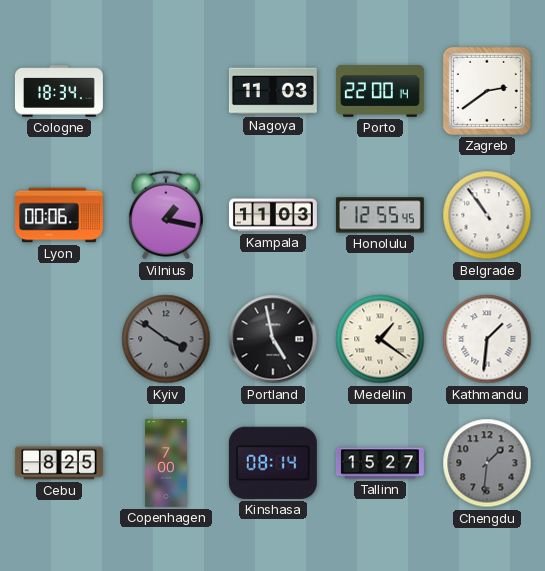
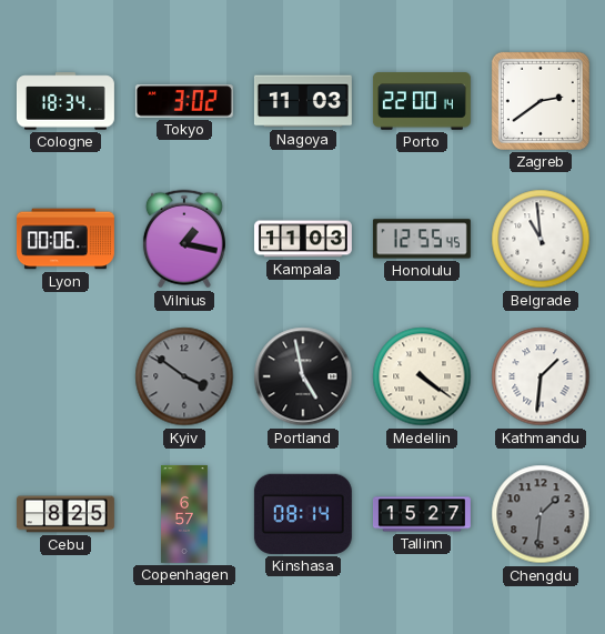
Tokyo: none -> 3:02
Belgrade: 10:54 -> 10:59
Medellin: 1:21 -> 4:21
Copenhagen: 7:00 -> 6:57
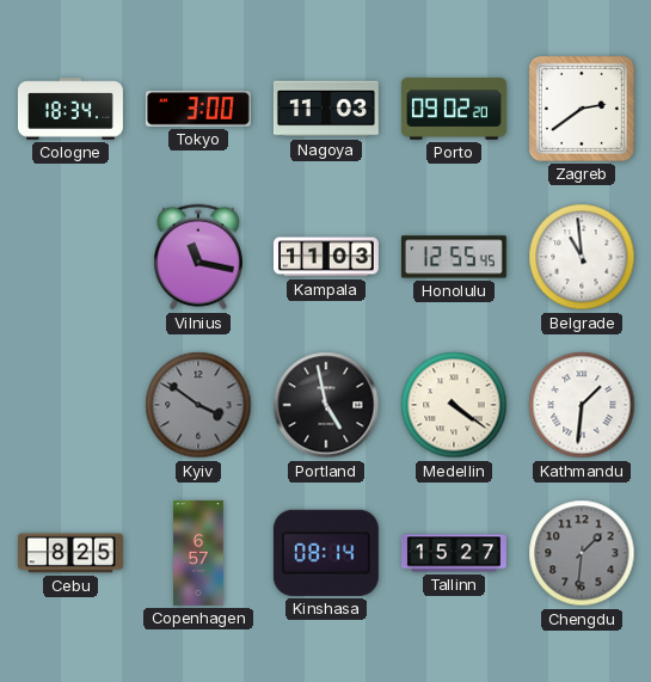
Tokyo: 3:02 -> 3:00
Porto: 22:00 -> 09:02
Lyon: 00:06 -> none
Vilnius: 1:17 -> 11:17
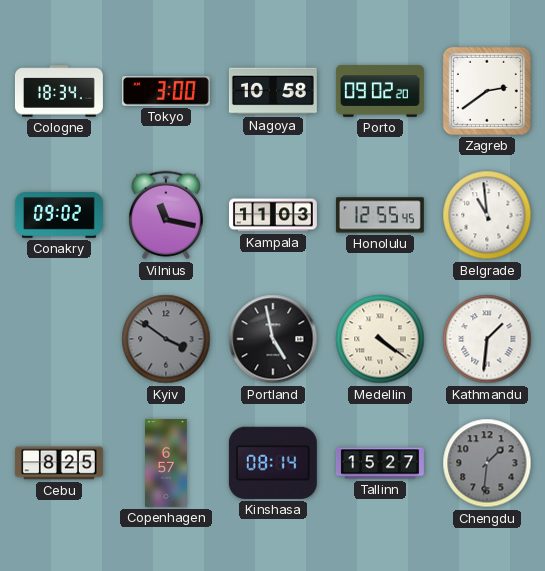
Nagoya: 11:03 -> 10:58
Conakry: none -> 09:02
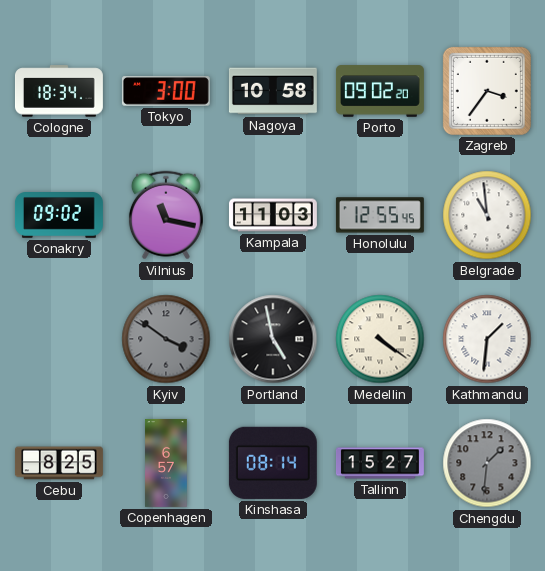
Zagreb: 2:39 -> 3:36
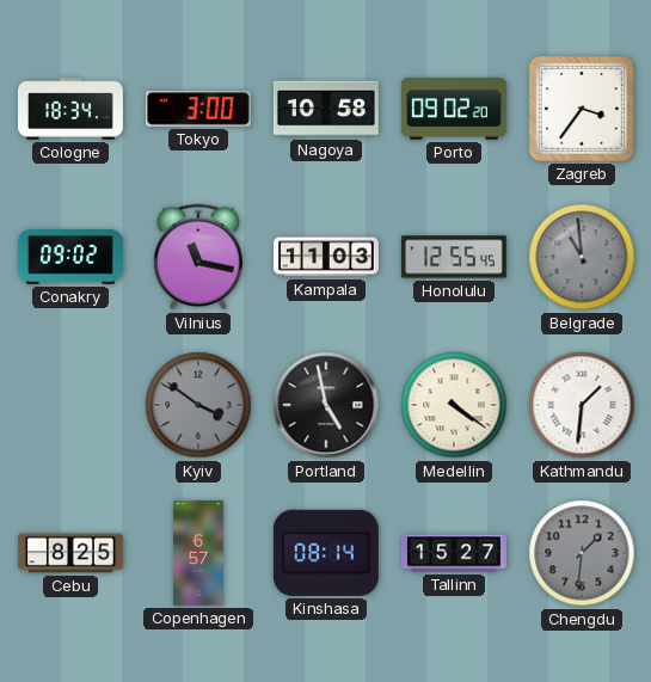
Belgrade dial: white -> grey
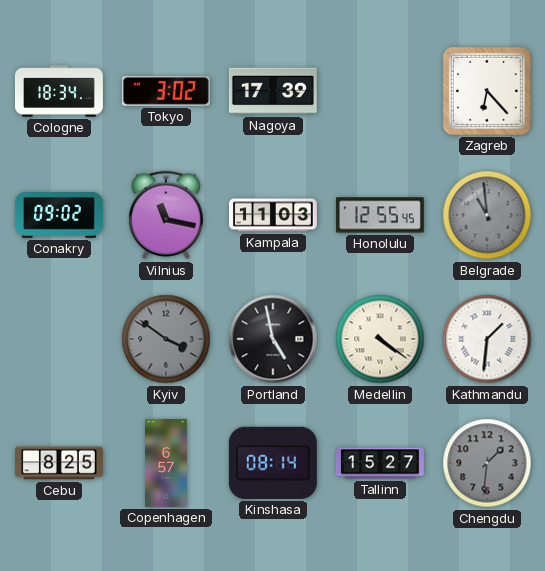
Tokyo: 3:00 -> 3:02
Nagoya: 10:58 -> 17:39
Porto: 09:02 -> none
Zagreb: 3:36 -> 6:23
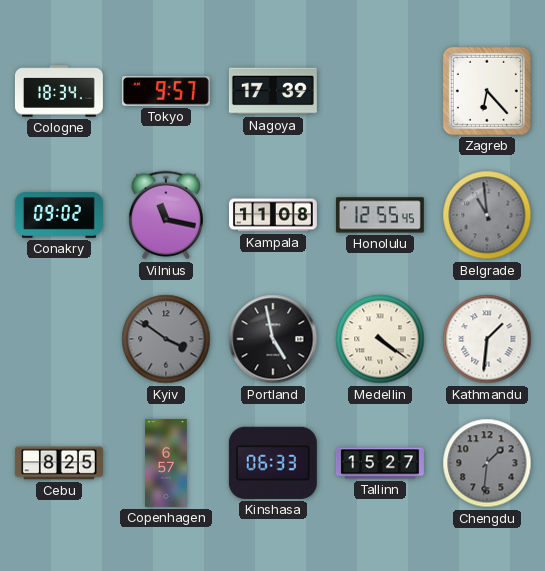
Tokyo: 3:02 -> 9:57
Kampala: 11:03 -> 11:08
Kinshasa: 08:14 -> 06:33
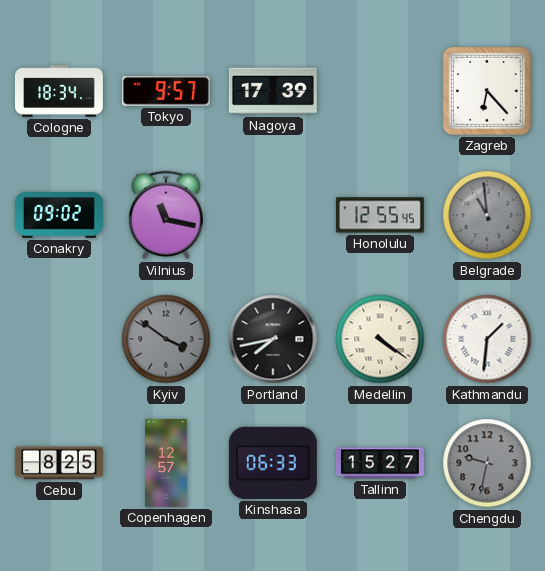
Kampala: 11:08 -> none
Portland: 4:58 -> 7:43
Copenhagen: 6:57 -> 12:57
Chengdu: 1:31 -> 9:32
